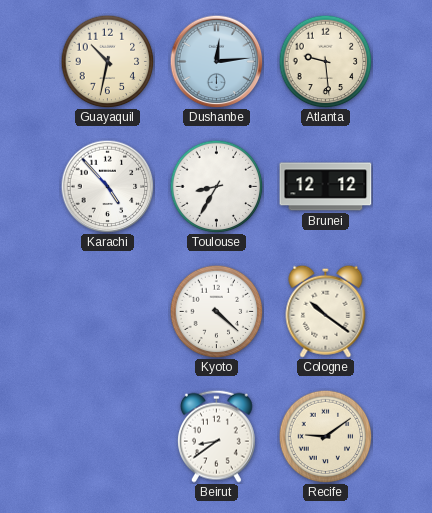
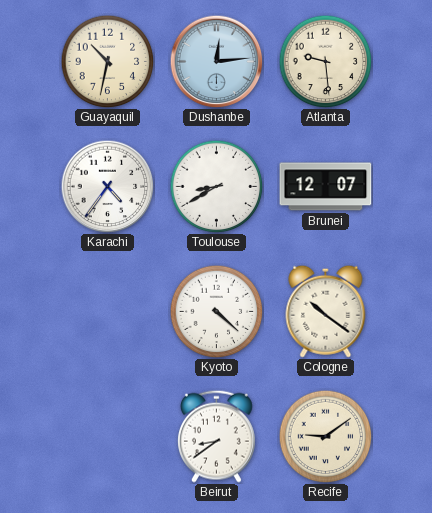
Karachi: 4:53 -> 4:36
Toulouse: 8:35 -> 8:40
Brunei: 12:12 -> 12:07
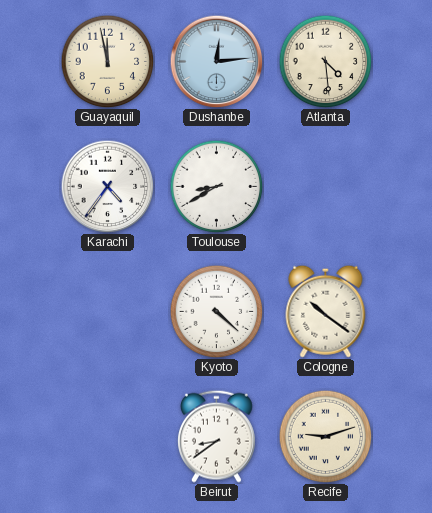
Guayaquil: 10:32 -> 11:58
Atlanta: 9:29 -> 4:29
Brunei: 12:07 -> none
Recife: 9:09 -> 9:12
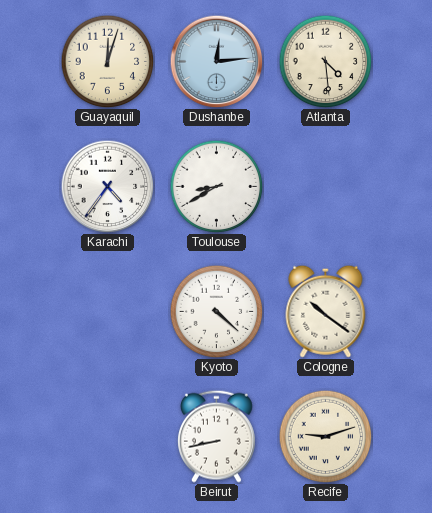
Guayaquil: 11:58 -> 12:03
Beirut: 8:39 -> 8:43
